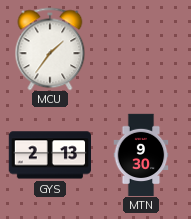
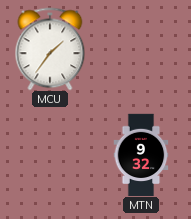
GYS: 2:13 -> none
MTN: 9:30 -> 9:32
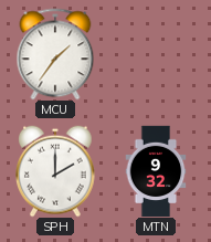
SPH: none -> 2:00
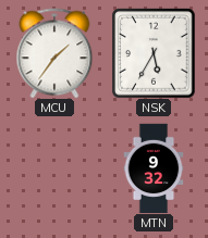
NSK: none -> 5:35
SPH: 2:00 -> none
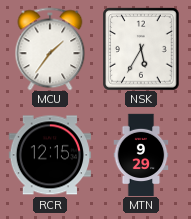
RCR: none -> 12:15
MTN: 9:32 -> 9:29
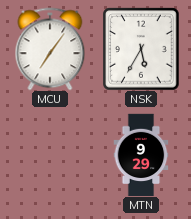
MCU: 1:36 -> 7:06
RCR: 12:15 -> none
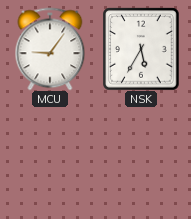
MCU: 7:06 -> 9:06
MTN: 9:29 -> none
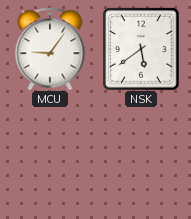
NSK: 5:35 -> 5:39
